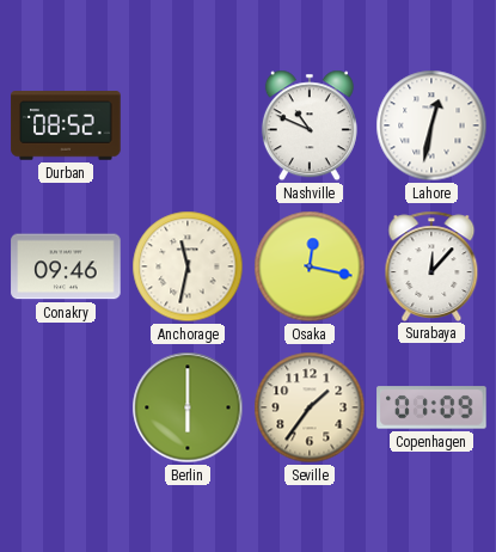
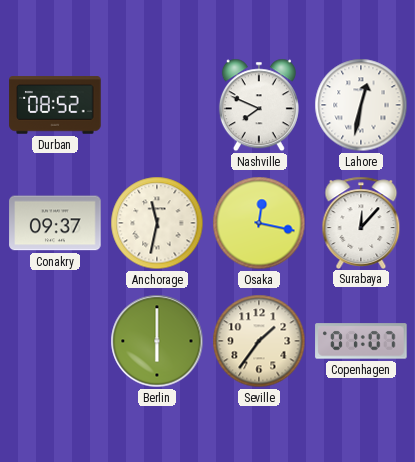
Nashville: 10:49 -> 7:49
Conakry: 09:46 -> 09:37
Copenhagen: 01:09 -> 01:07
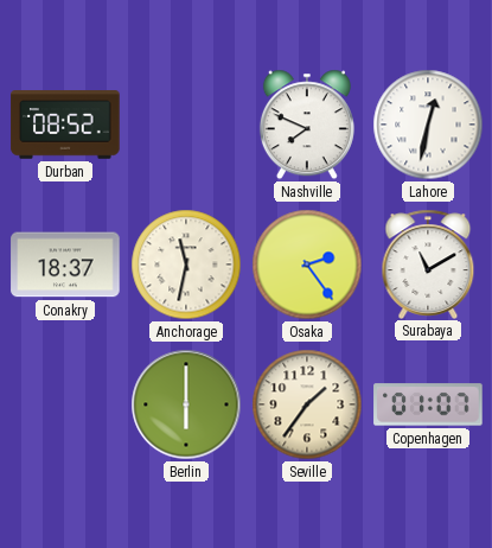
Conakry: 09:37 -> 18:37
Osaka: 12:17 -> 2:24
Surabaya: 12:07 -> 11:10
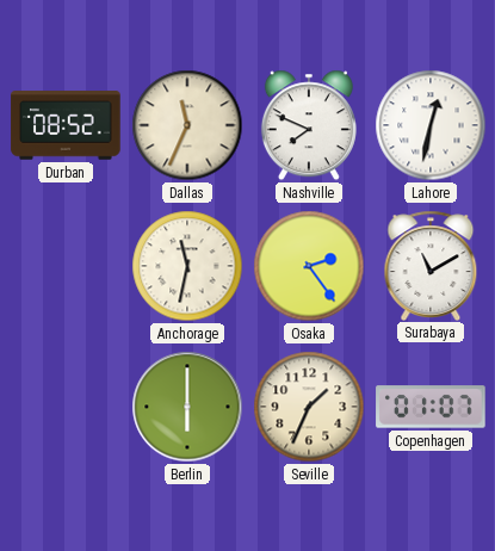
Dallas: none -> 11:34
Conakry: 18:37 -> none
Seville: 1:36 -> 1:34
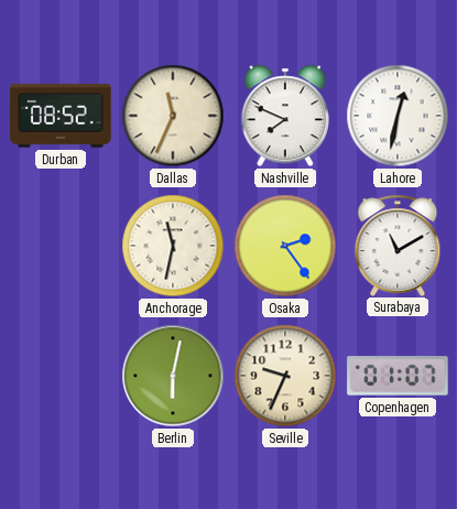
Berlin: 6:00 -> 6:02
Seville: 1:34 -> 9:34
